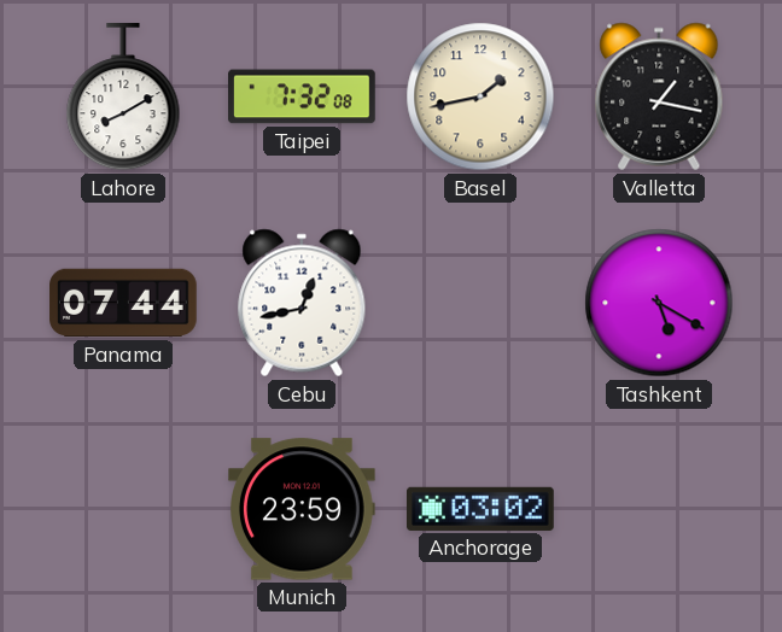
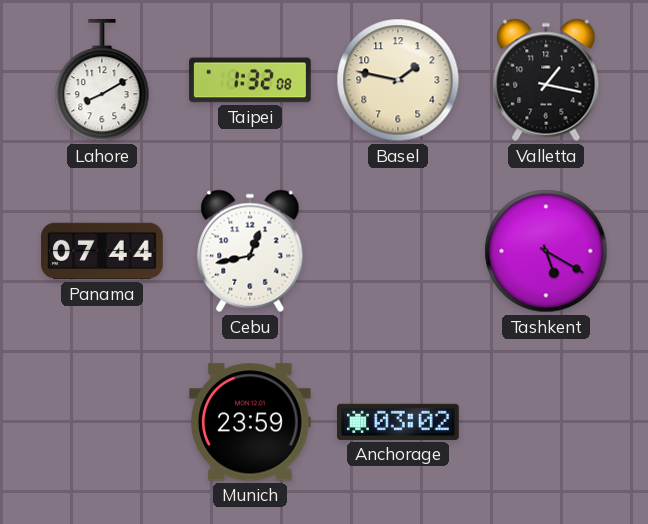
Taipei: 7:32 -> 1:32
Basel: 1:43 -> 1:47
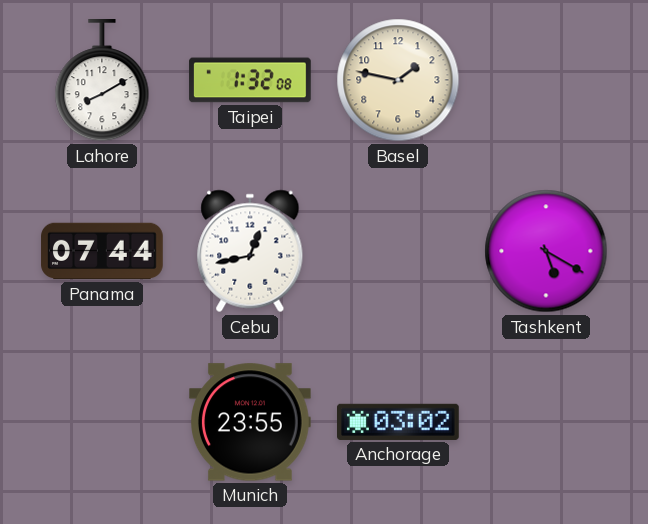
Valletta: 1:17 -> none
Munich: 23:59 -> 23:55
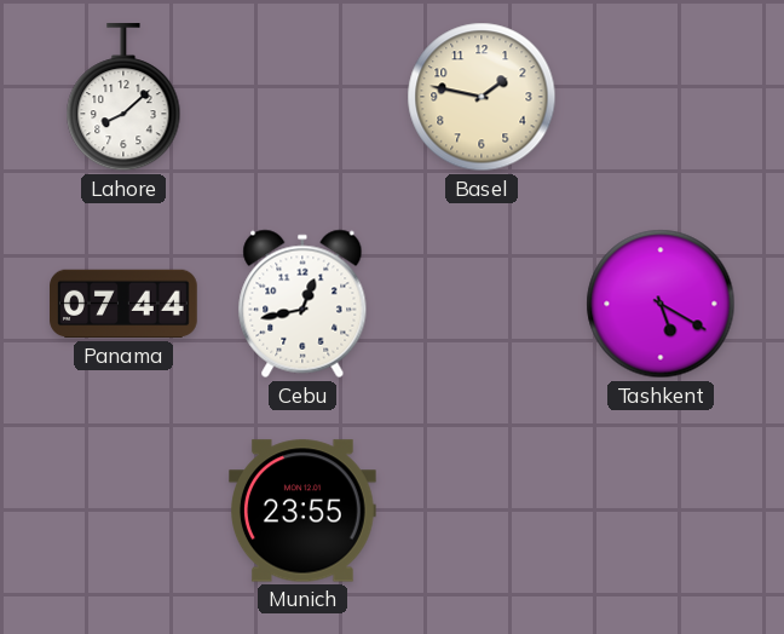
Lahore: 8:10 -> 8:08
Taipei: 1:32 -> none
Anchorage: 03:02 -> none
